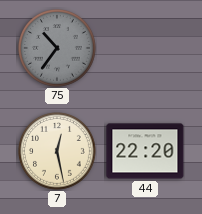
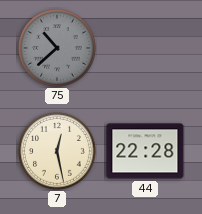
75: 10:36 -> 10:38
44: 22:20 -> 22:28
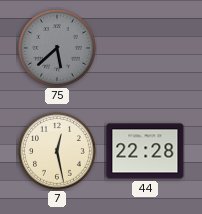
75: 10:38 -> 5:38
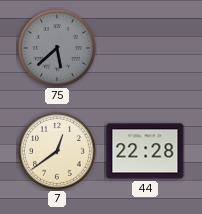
7: 12:28 -> 12:39
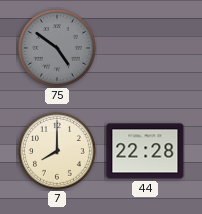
75: 5:38 -> 4:51
7: 12:39 -> 8:00
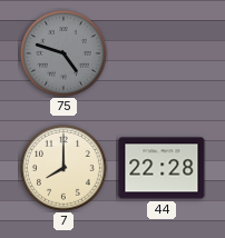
75: 4:51 -> 4:48
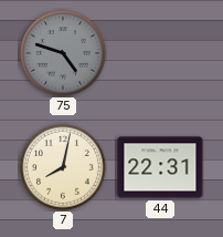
7: 8:00 -> 8:02
44: 22:28 -> 22:31
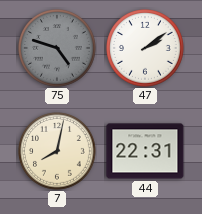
47: none -> 2:09
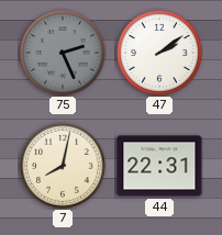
75: 4:48 -> 2:26
